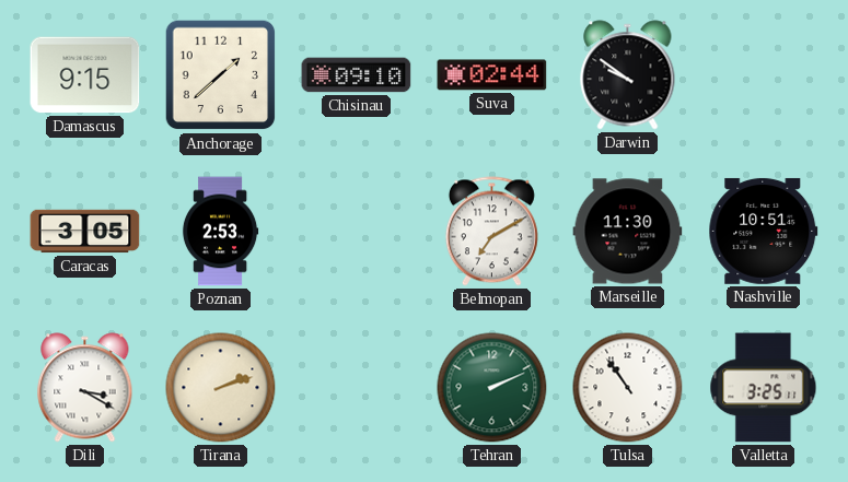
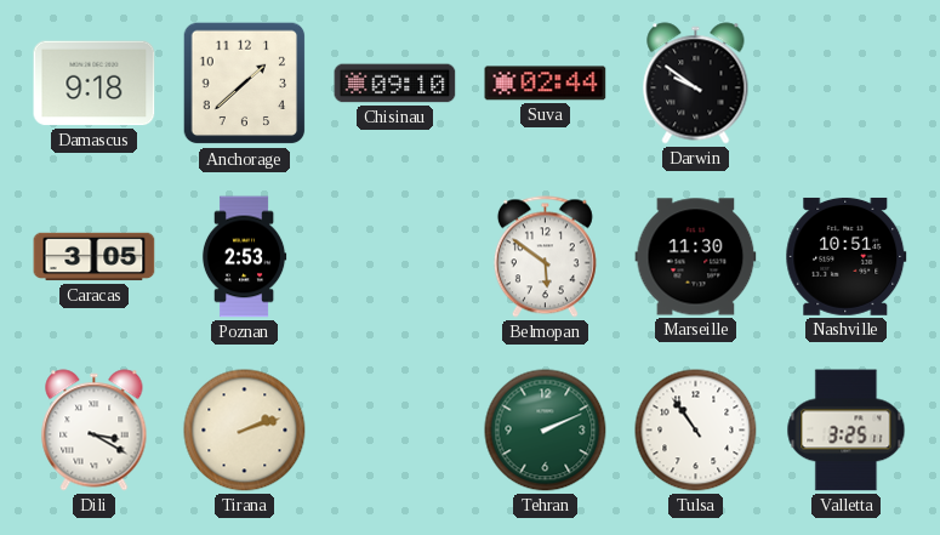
Damascus: 9:15 -> 9:18
Belmopan: 7:10 -> 5:51
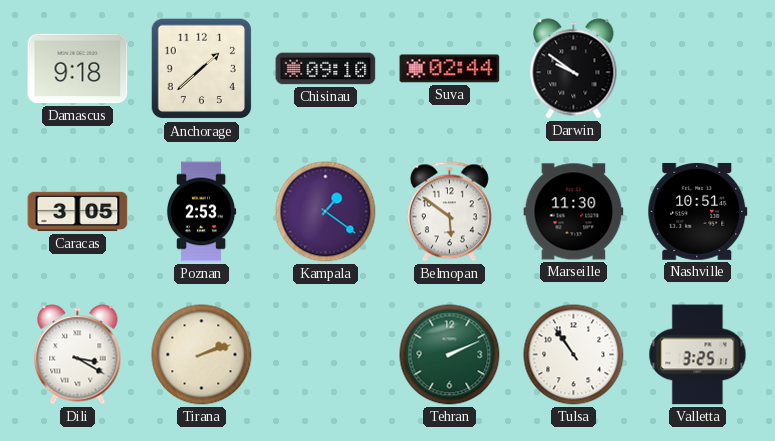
Kampala: none -> 1:21
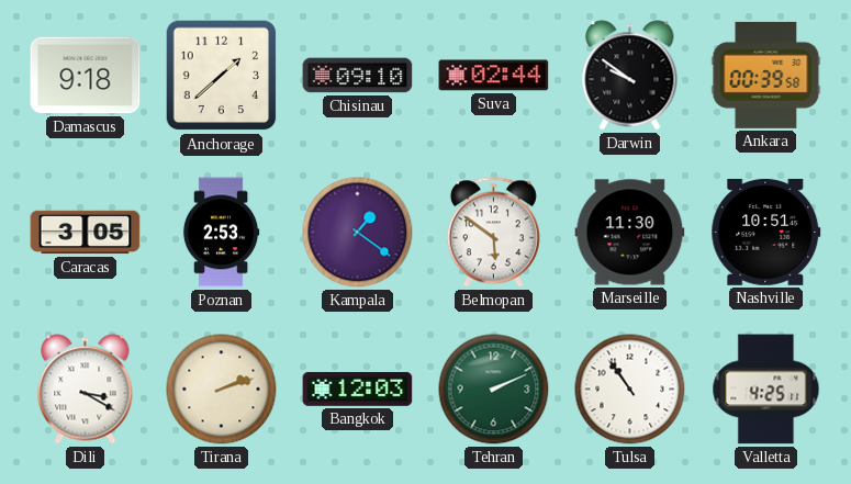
Ankara: none -> 00:39
Bangkok: none -> 12:03
Valletta: 3:25 -> 4:25
